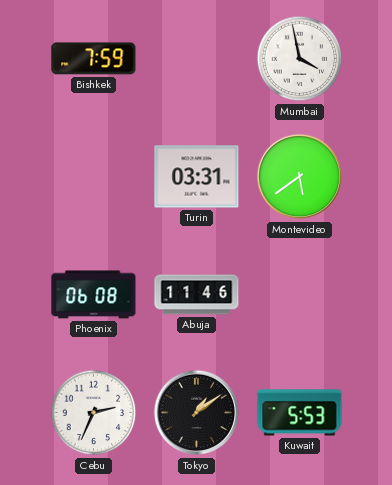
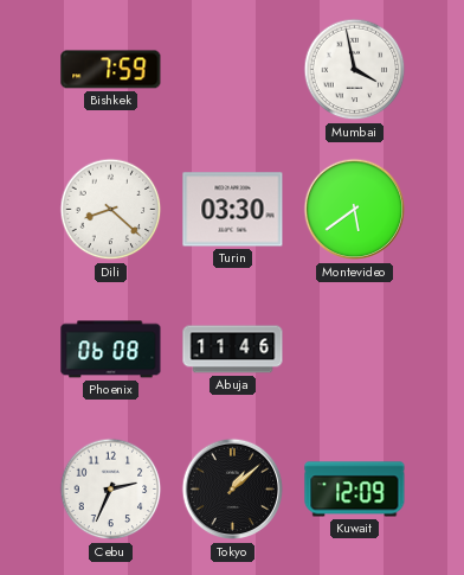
Dili: none -> 8:22
Turin: 03:31 -> 03:30
Tokyo: 1:09 -> 1:08
Kuwait: 5:53 -> 12:09
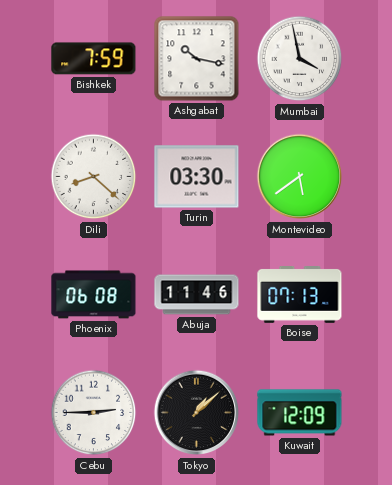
Ashgabat: none -> 10:17
Boise: none -> 07:13
Cebu: 2:34 -> 2:45
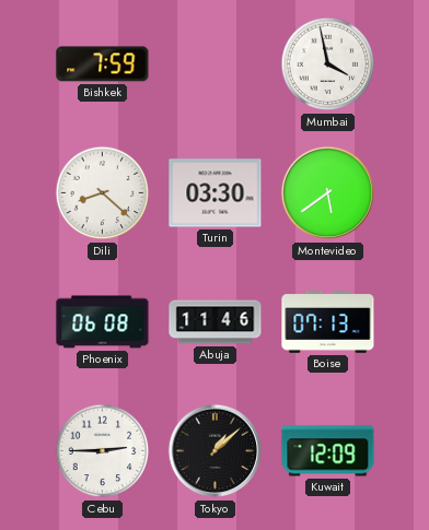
Ashgabat: 10:17 -> none
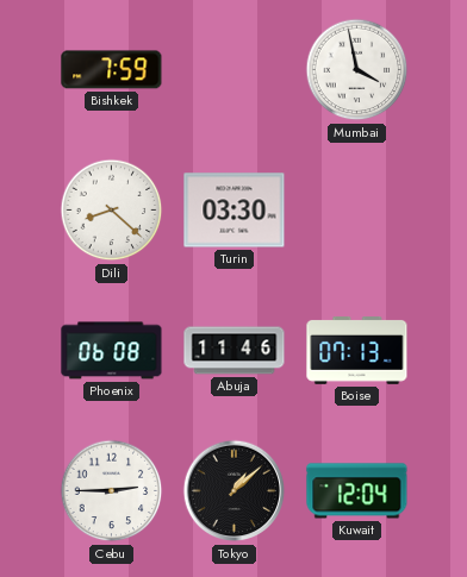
Montevideo: 5:39 -> none
Kuwait: 12:09 -> 12:04
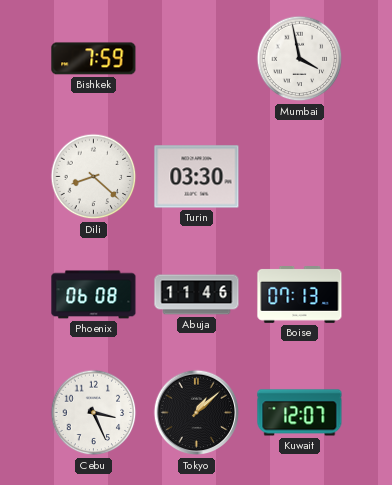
Cebu: 2:45 -> 3:26
Kuwait: 12:04 -> 12:07
